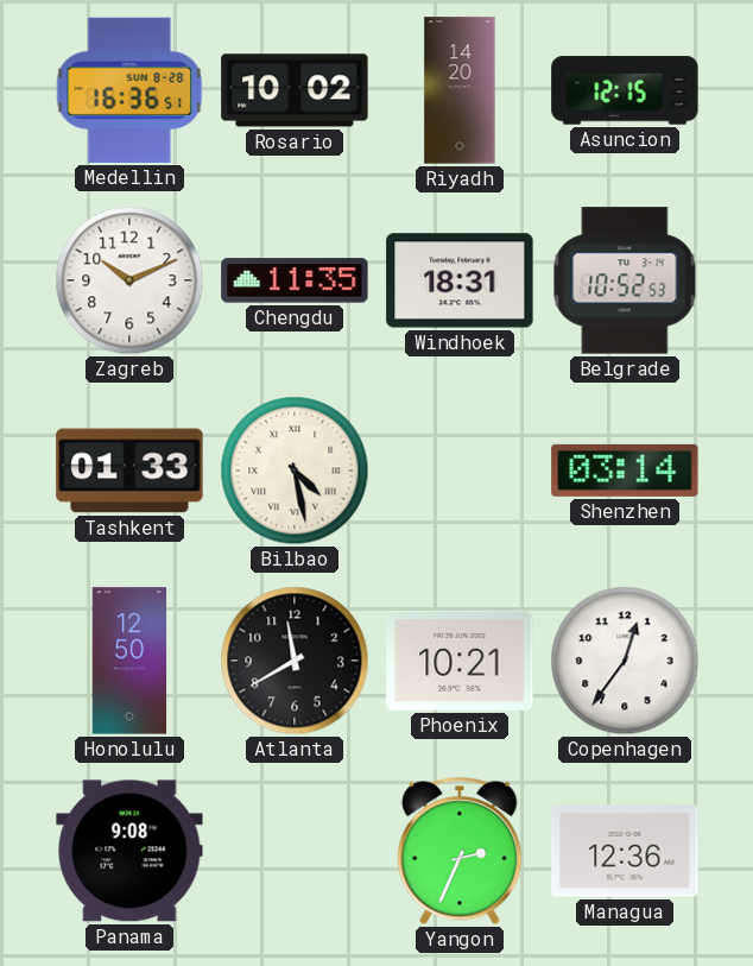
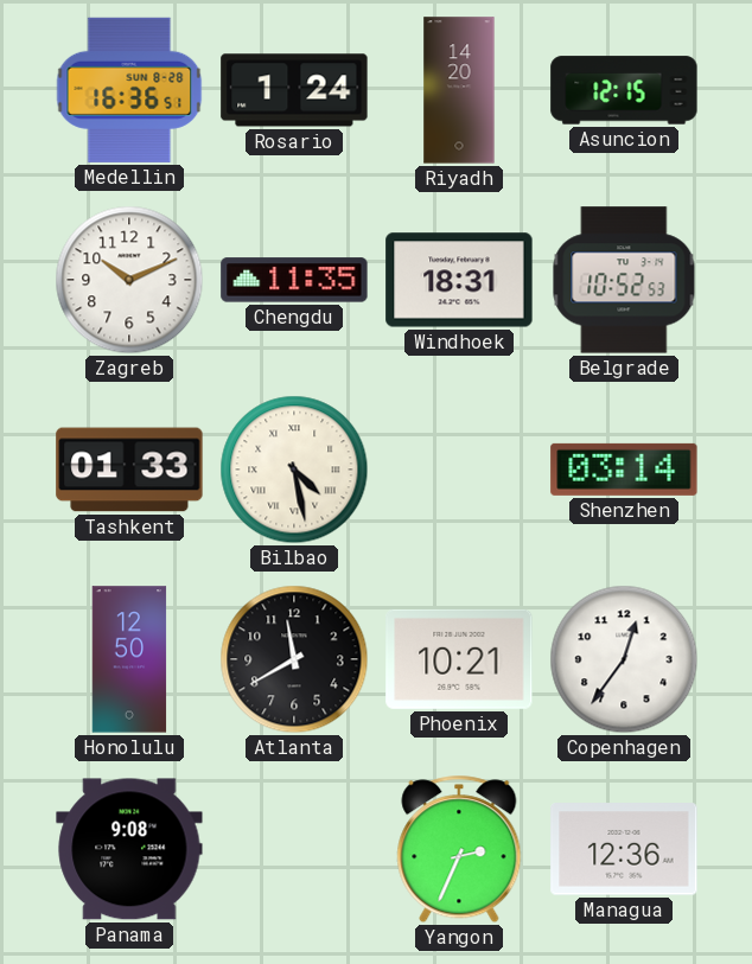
Rosario: 10:02 -> 1:24
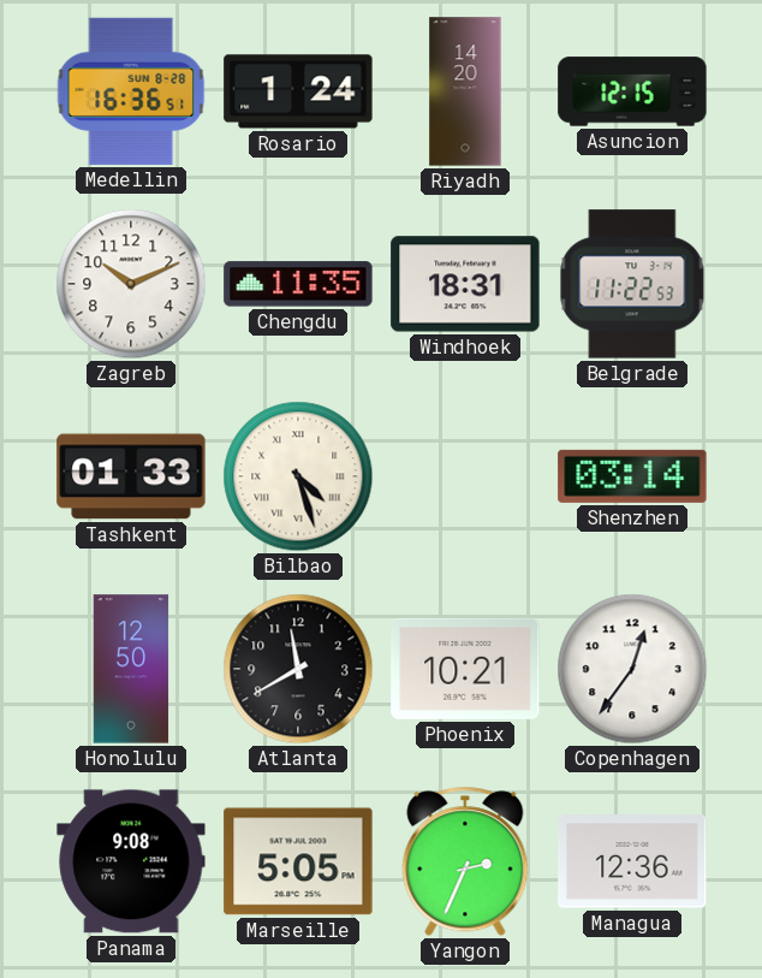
Belgrade: 10:52 -> 11:22
Bilbao: 4:28 -> 4:27
Marseille: none -> 5:05
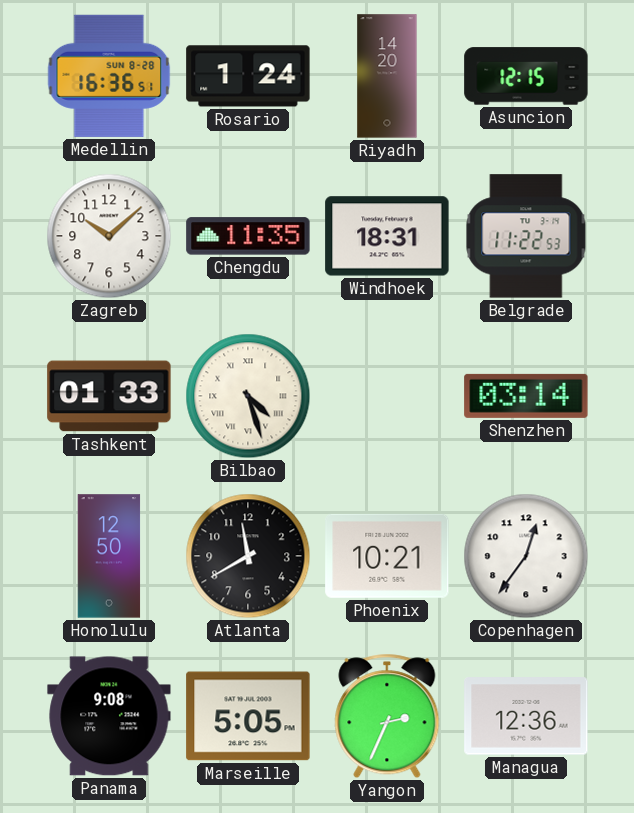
Zagreb: 10:11 -> 10:08
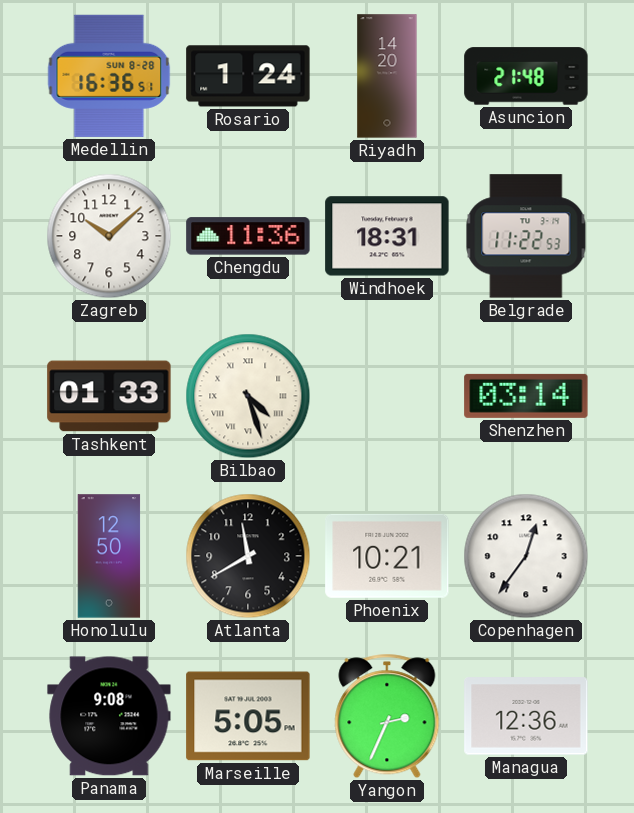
Asuncion: 12:15 -> 21:48
Chengdu: 11:35 -> 11:36
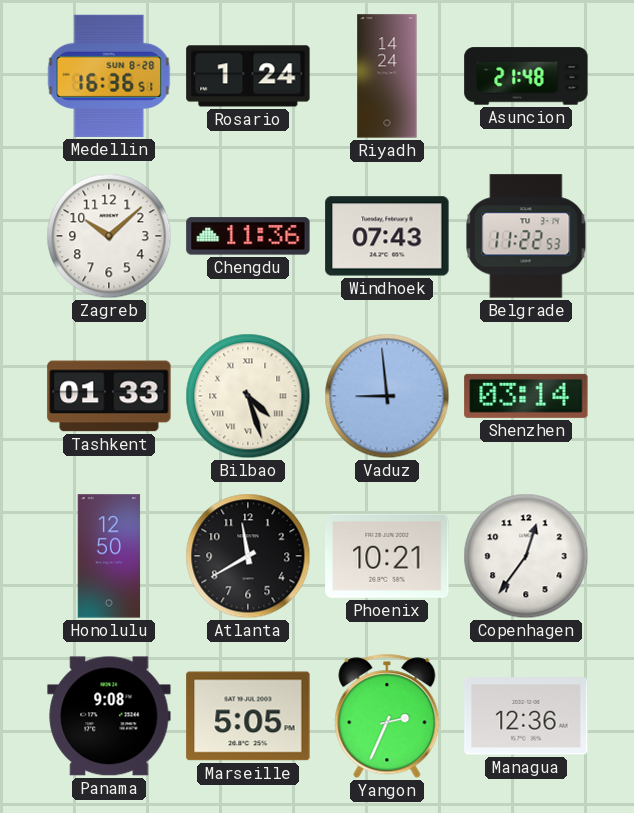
Riyadh: 14:20 -> 14:24
Windhoek: 18:31 -> 07:43
Vaduz: none -> 8:59
